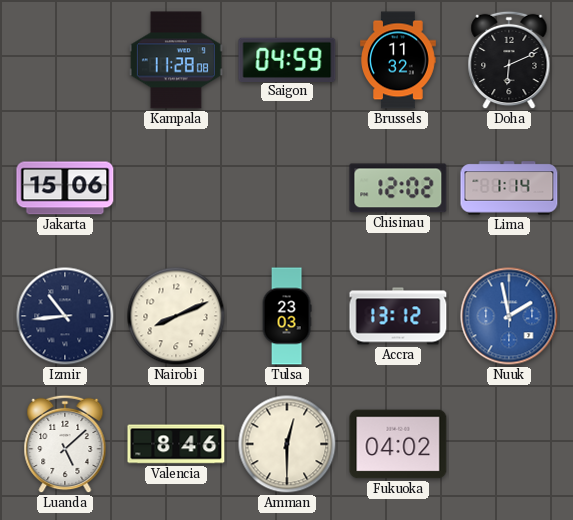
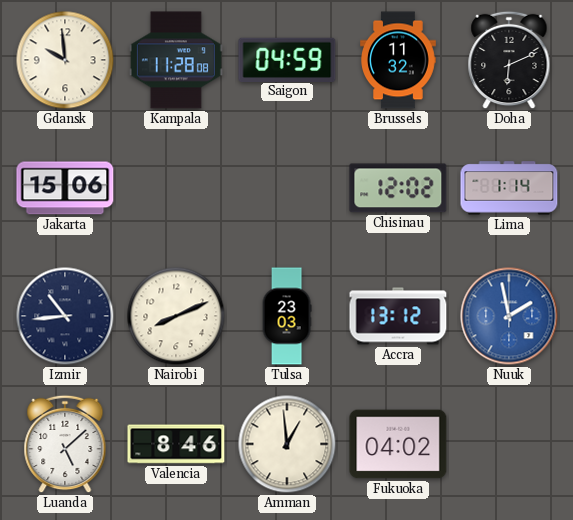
Gdansk: none -> 9:59
Amman: 12:30 -> 12:59
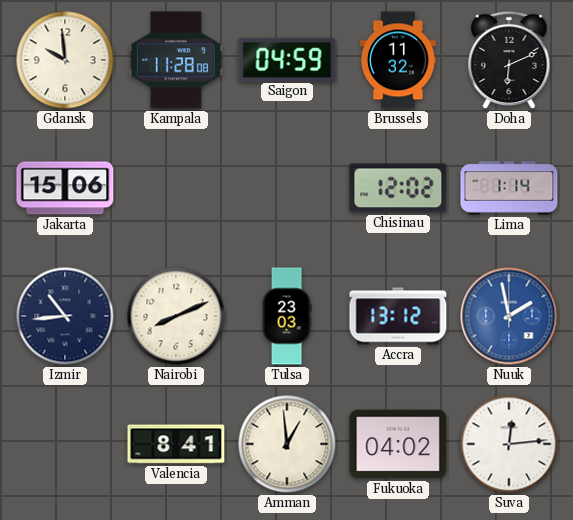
Luanda: 5:08 -> none
Valencia: 8:46 -> 8:41
Suva: none -> 12:14
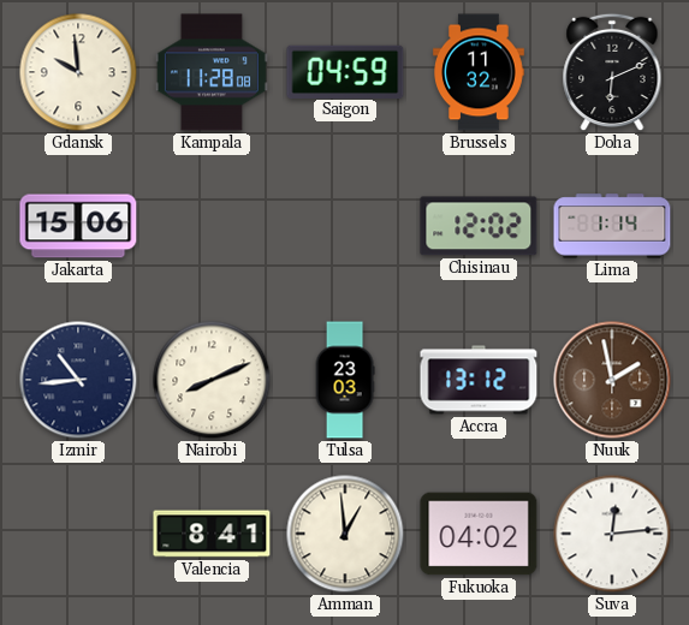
Nuuk dial: blue -> brown
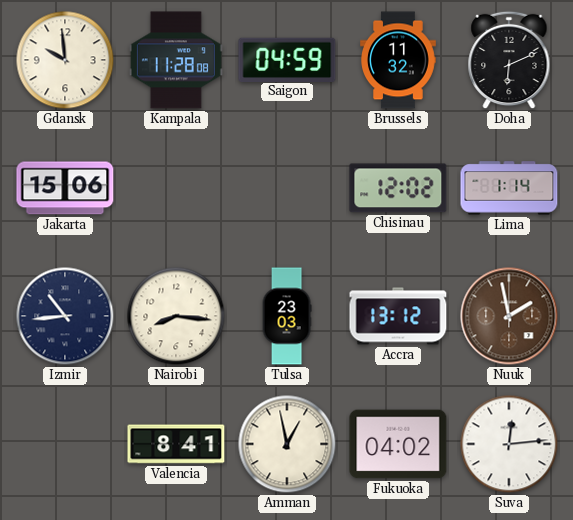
Nairobi: 8:11 -> 8:16
Amman: 12:59 -> 12:58
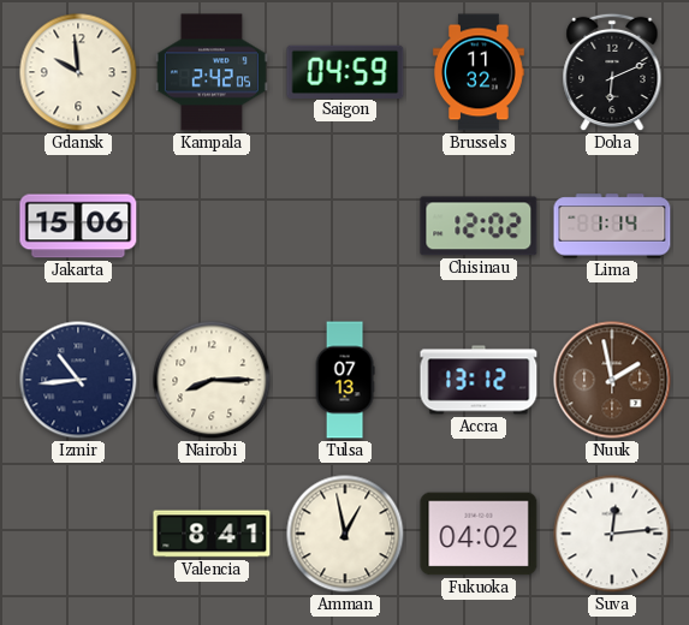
Kampala: 11:28 -> 2:42
Nairobi: 8:16 -> 8:15
Tulsa: 23:03 -> 07:13
